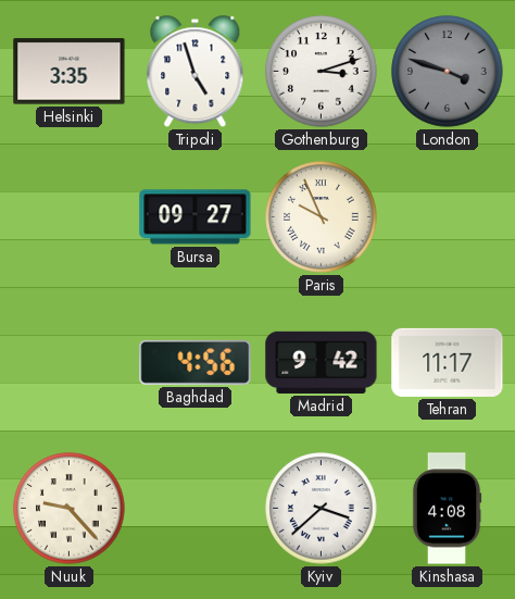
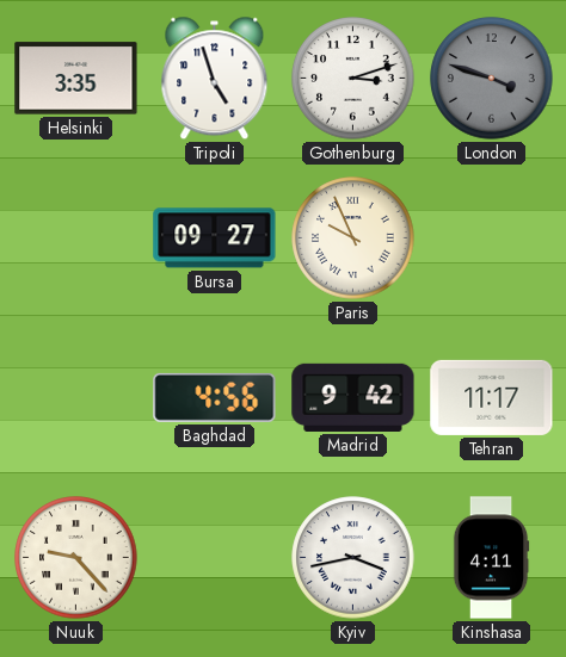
Kyiv: 3:38 -> 3:43
Kinshasa: 4:08 -> 4:11
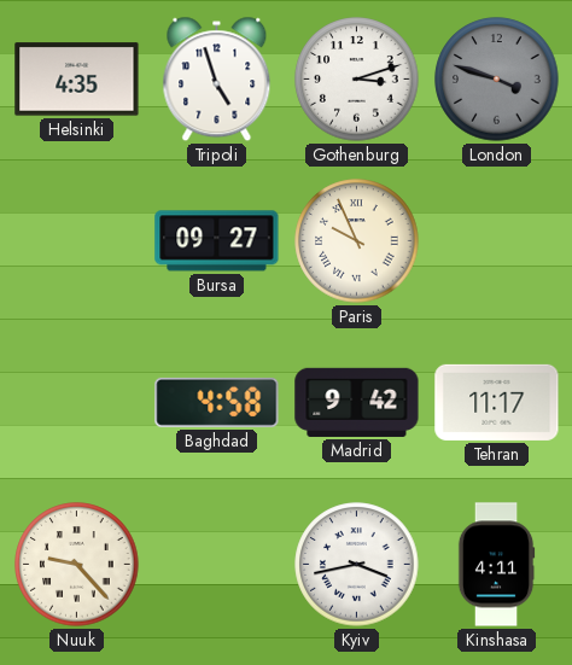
Helsinki: 3:35 -> 4:35
Baghdad: 4:56 -> 4:58
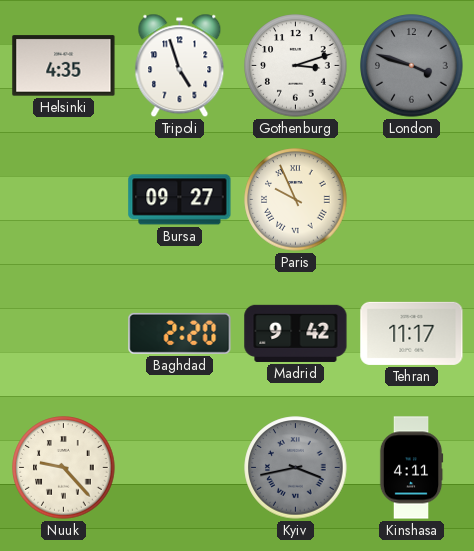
Baghdad: 4:58 -> 2:20
Kyiv dial: white -> grey
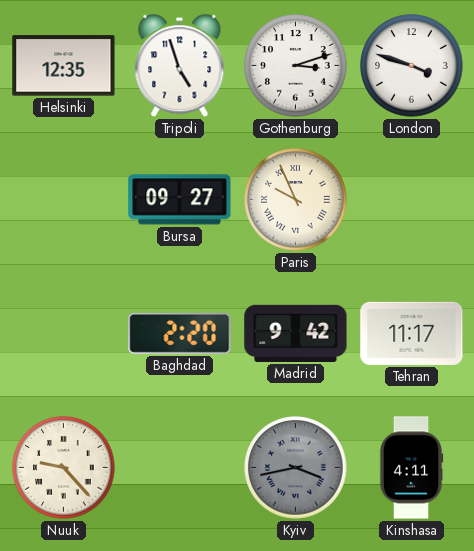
Helsinki: 4:35 -> 12:35
London dial: grey -> white
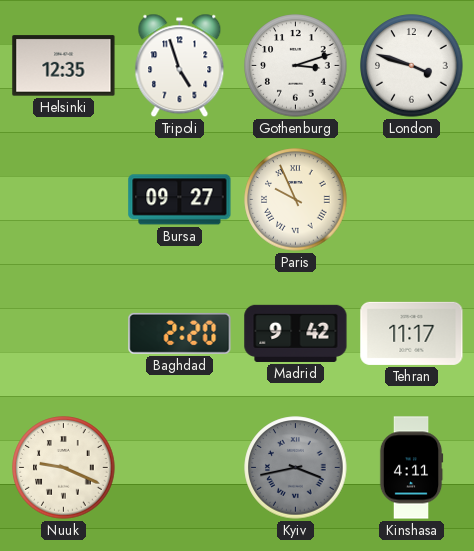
Nuuk: 9:23 -> 9:19
